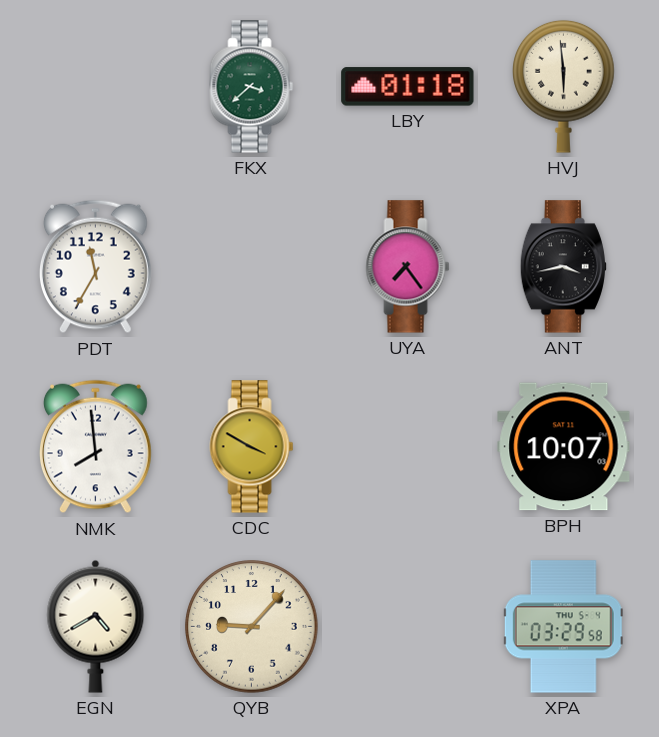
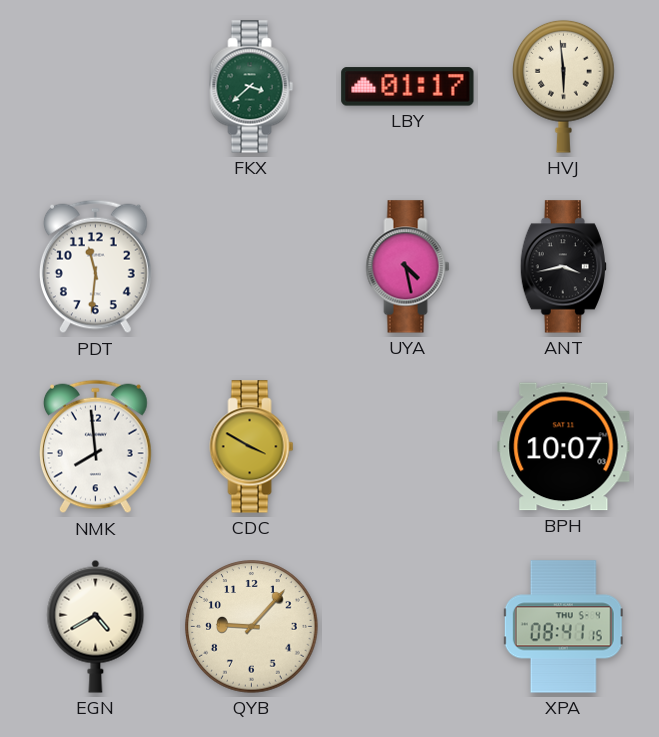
LBY: 01:18 -> 01:17
PDT: 11:35 -> 11:31
UYA: 7:24 -> 4:28
XPA: 03:29 -> 08:41
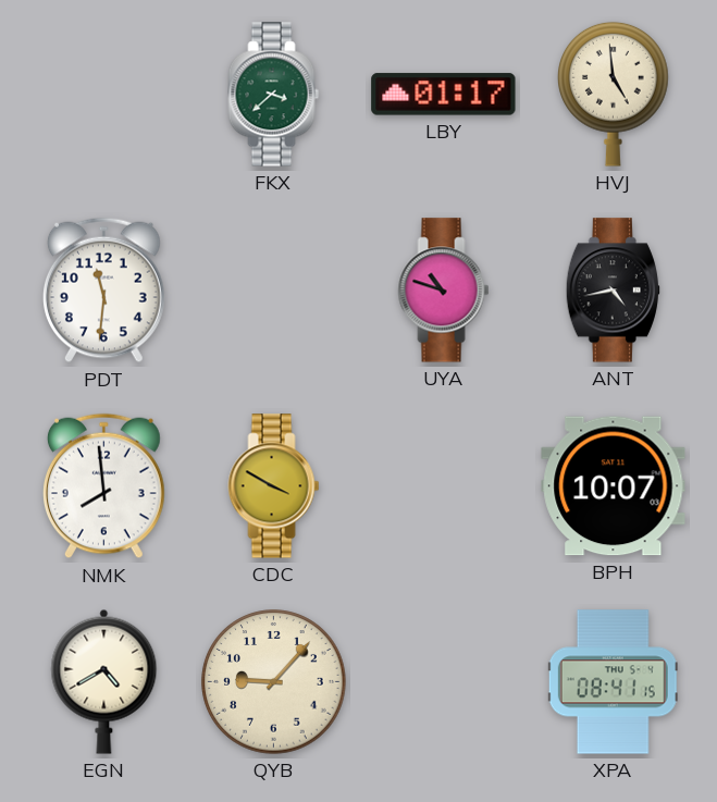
HVJ: 5:59 -> 4:59
UYA: 4:28 -> 10:48
ANT: 3:43 -> 4:43
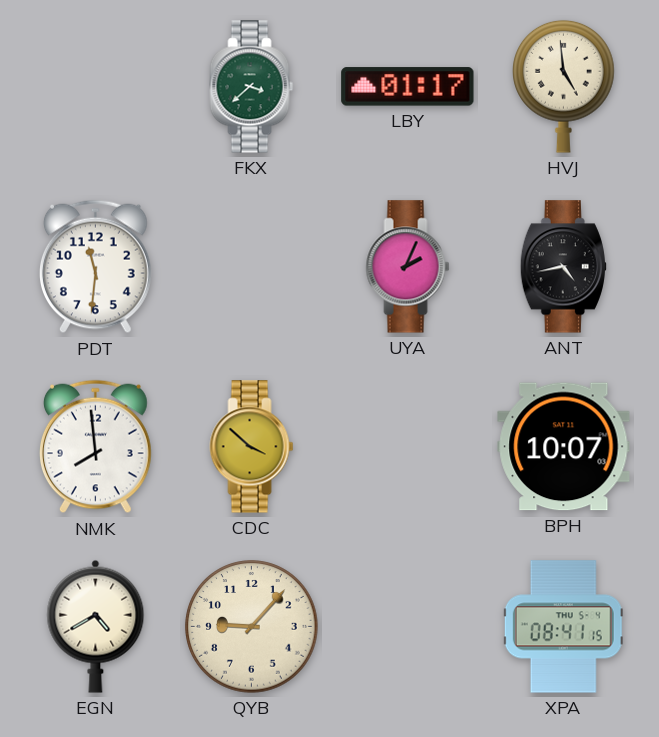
UYA: 10:48 -> 2:04
CDC: 3:50 -> 3:52
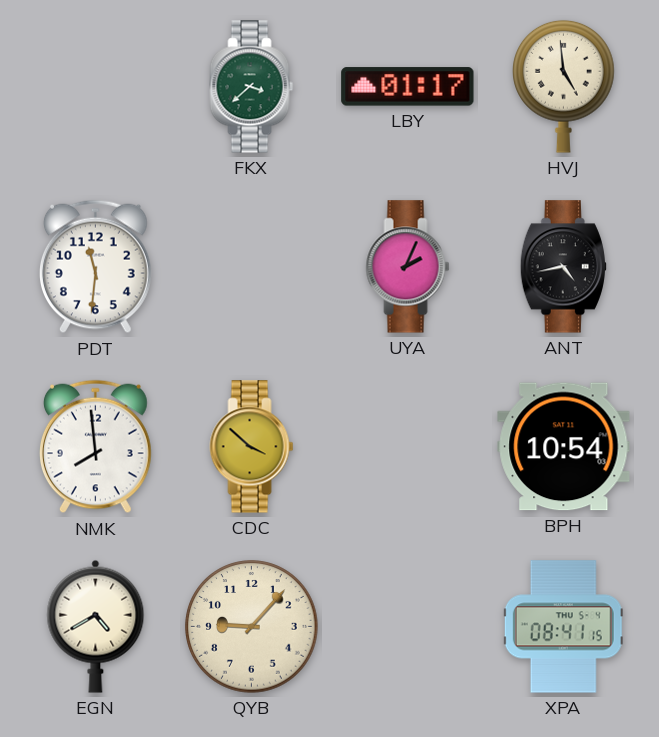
BPH: 10:07 -> 10:54
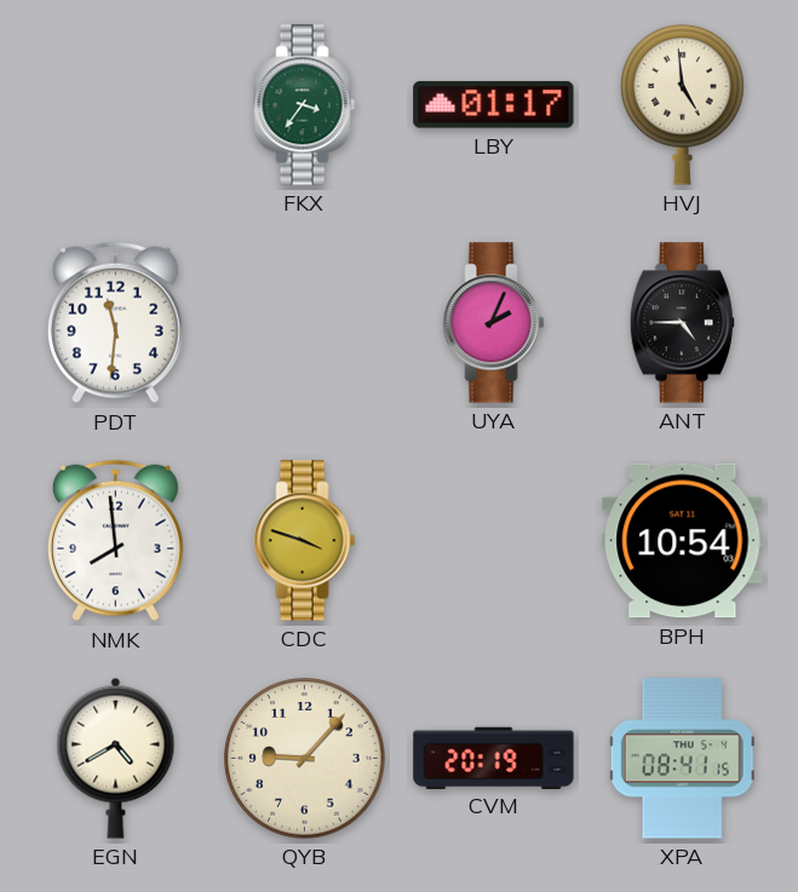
FKX: 3:38 -> 3:36
ANT: 4:43 -> 4:45
CDC: 3:52 -> 3:48
CVM: none -> 20:19
